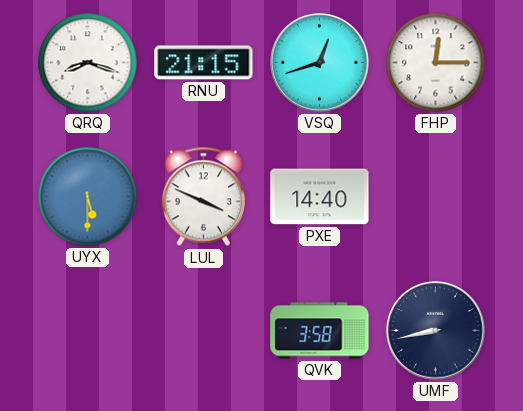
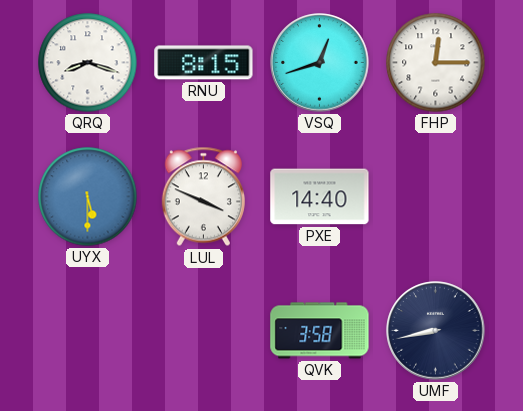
RNU: 21:15 -> 8:15
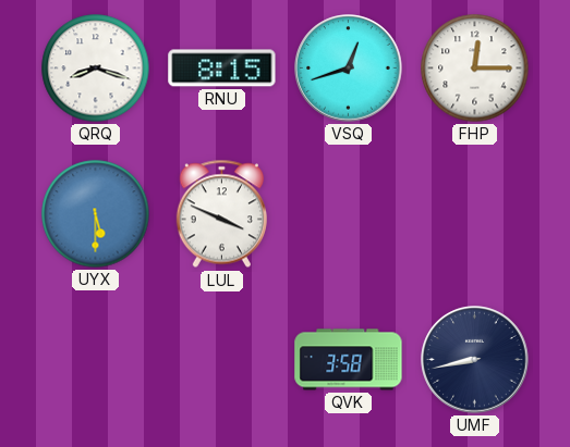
PXE: 14:40 -> none
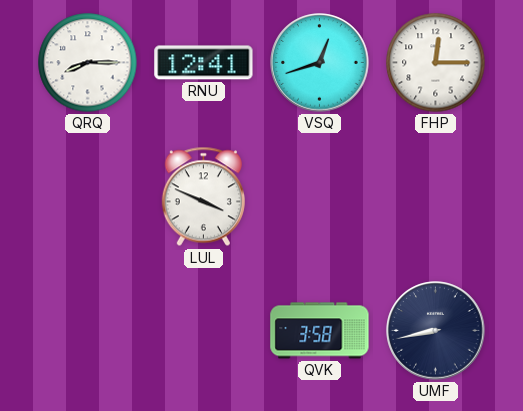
QRQ: 8:18 -> 8:15
RNU: 8:15 -> 12:41
UYX: 5:30 -> none
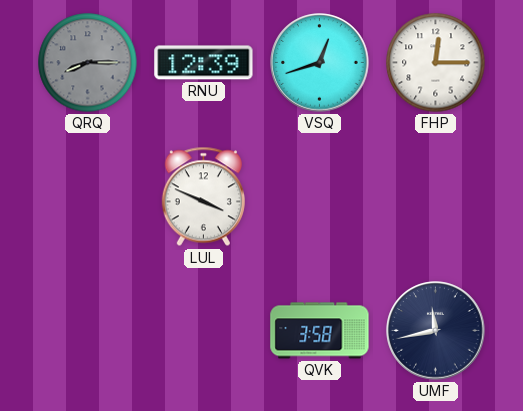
QRQ dial: white -> grey
RNU: 12:41 -> 12:39
UMF: 8:43 -> 11:43
